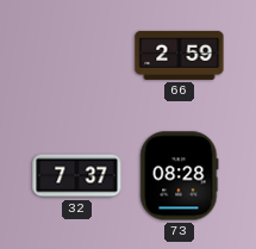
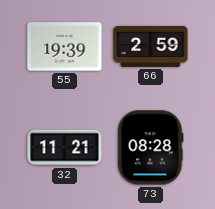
55: none -> 19:39
32: 7:37 -> 11:21
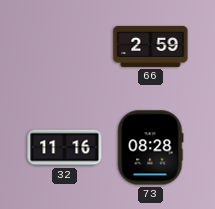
55: 19:39 -> none
32: 11:21 -> 11:16
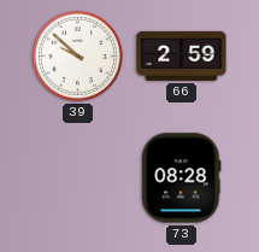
39: none -> 9:52
32: 11:16 -> none
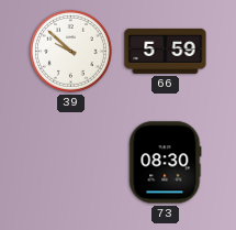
66: 2:59 -> 5:59
73: 08:28 -> 08:30
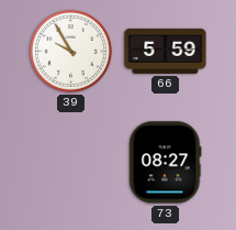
39: 9:52 -> 9:55
73: 08:30 -> 08:27
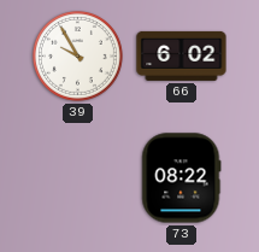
66: 5:59 -> 6:02
73: 08:27 -> 08:22
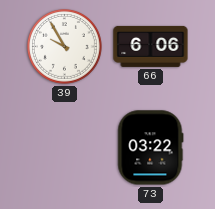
66: 6:02 -> 6:06
73: 08:22 -> 03:22
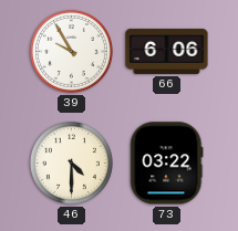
46: none -> 4:30
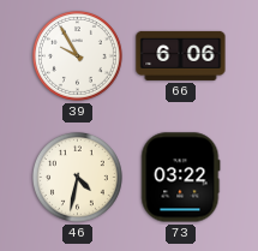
46: 4:30 -> 4:32
